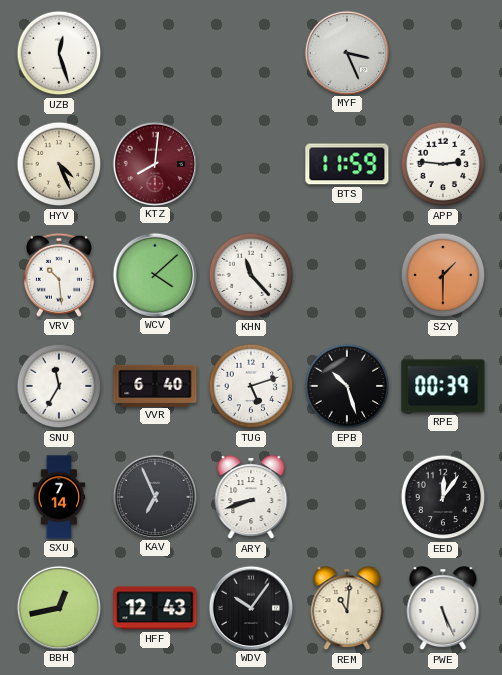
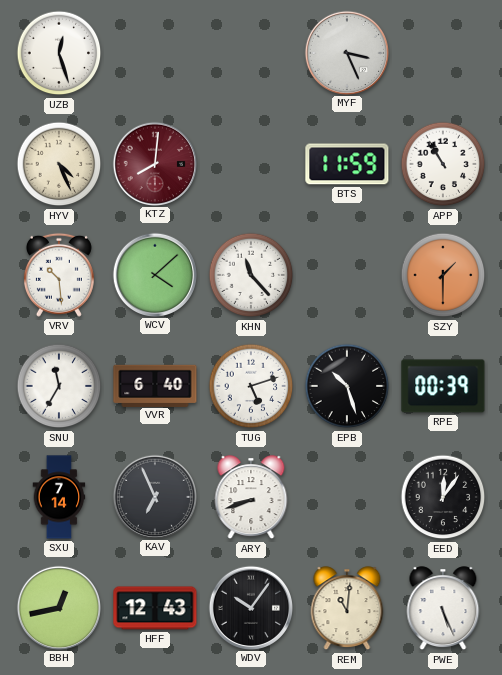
APP: 2:46 -> 10:55
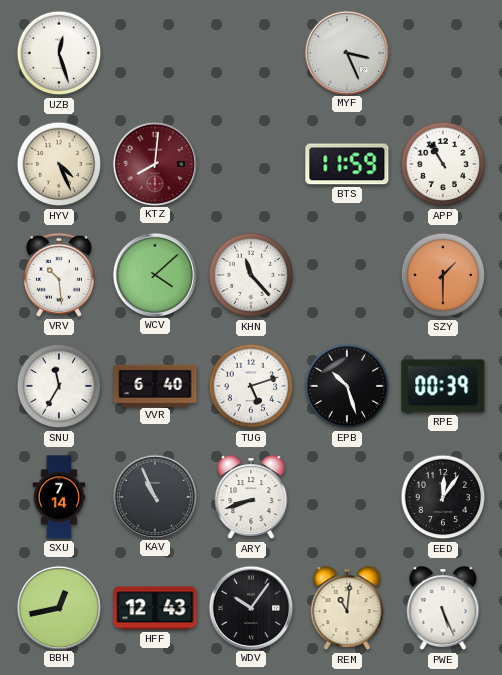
KAV: 6:56 -> 10:56
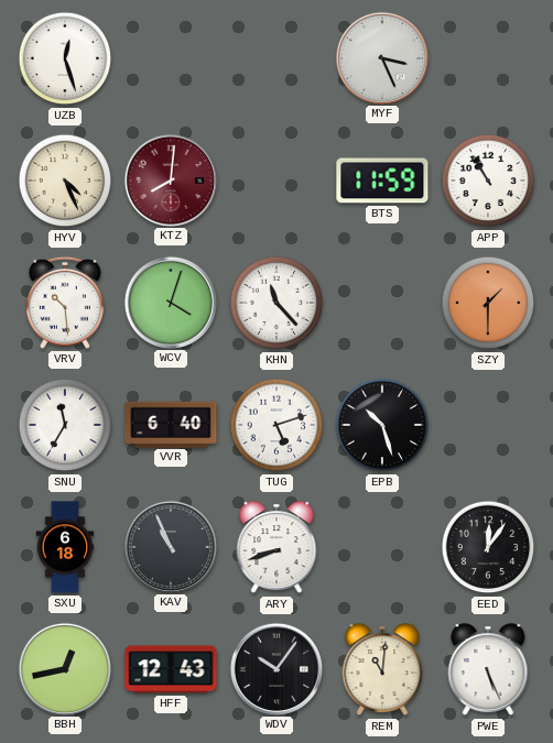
WCV: 4:08 -> 4:03
RPE: 00:39 -> none
SXU: 7:14 -> 6:18
